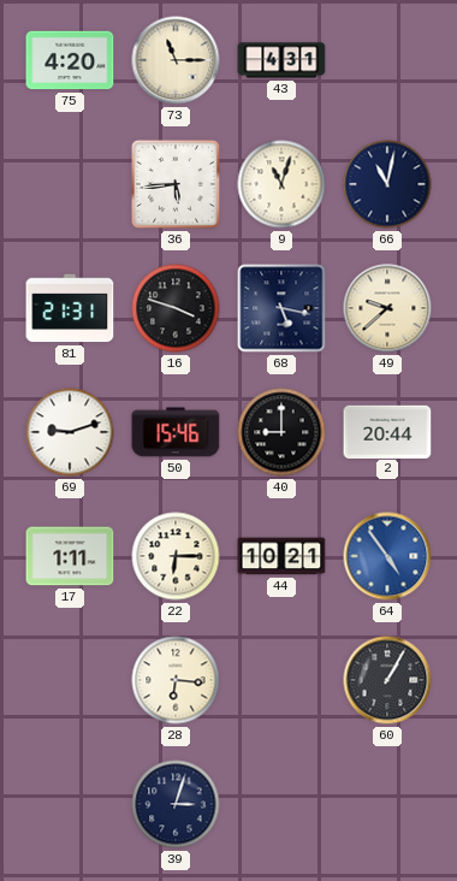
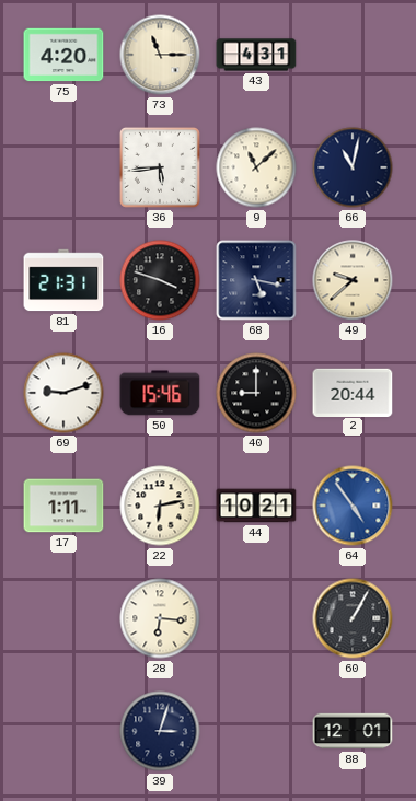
9: 11:03 -> 11:08
22: 6:15 -> 6:13
88: none -> 12:01
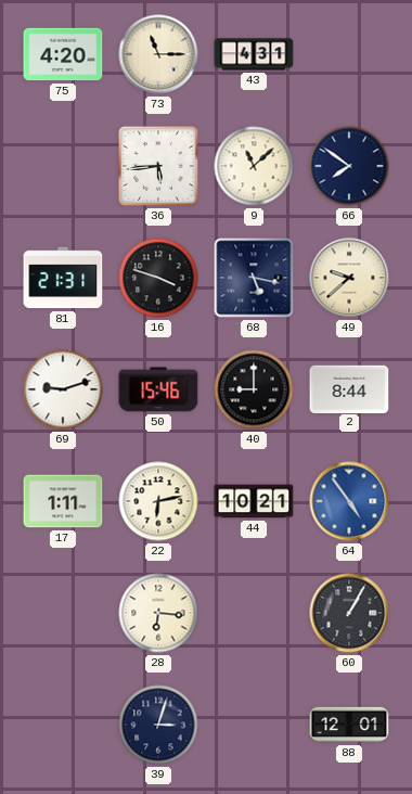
66: 11:02 -> 7:51
2: 20:44 -> 8:44
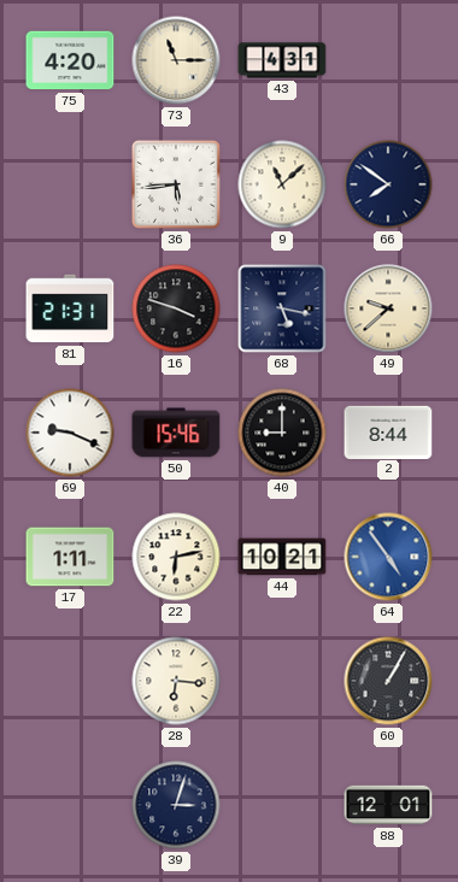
69: 9:12 -> 9:19
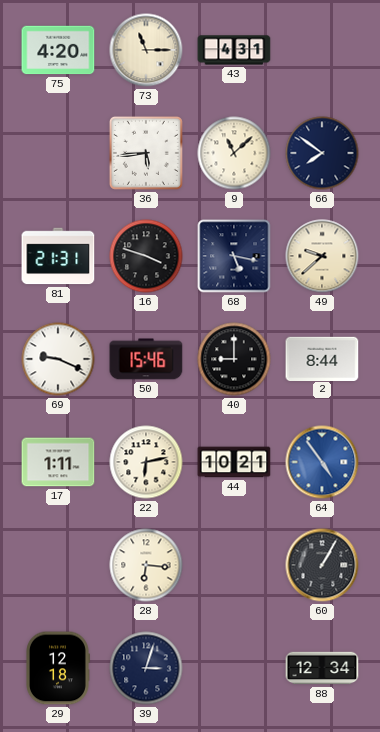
29: none -> 12:18
88: 12:01 -> 12:34
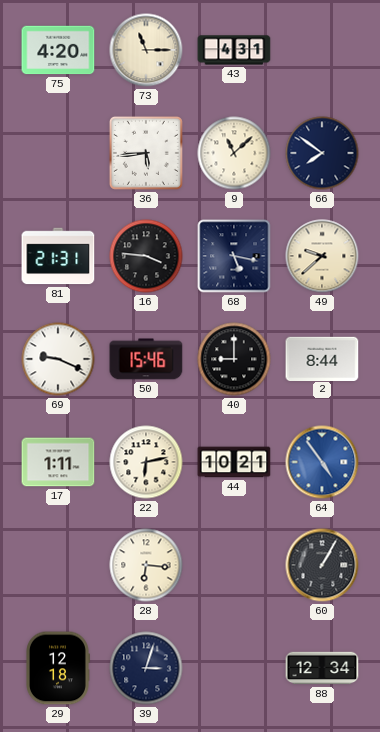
16: 3:48 -> 3:46
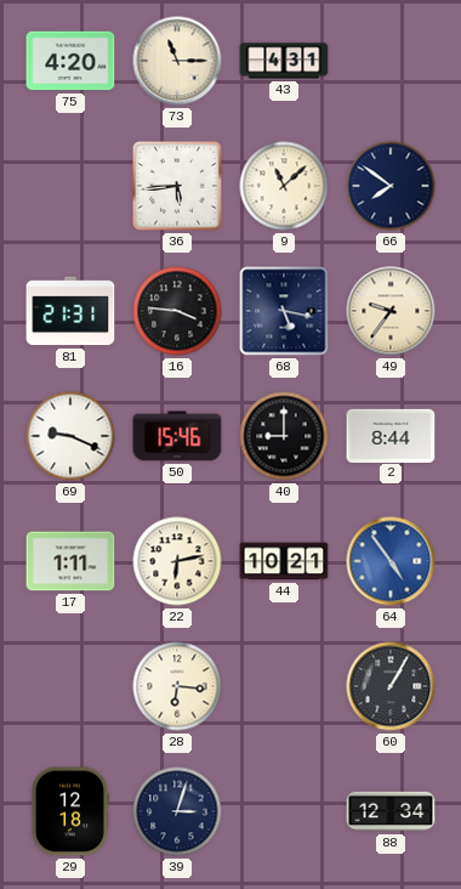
49: 9:38 -> 9:36
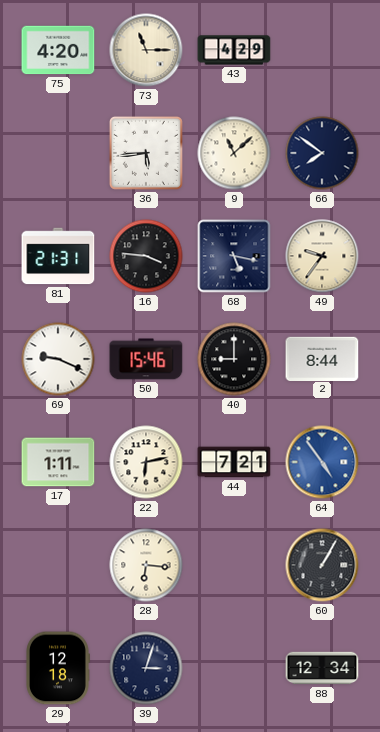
43: 4:31 -> 4:29
44: 10:21 -> 7:21
